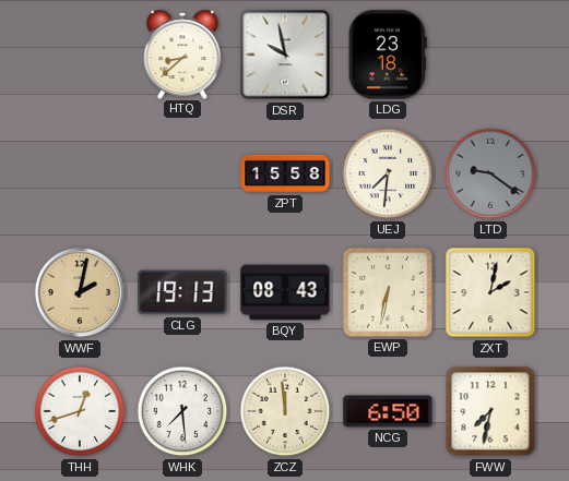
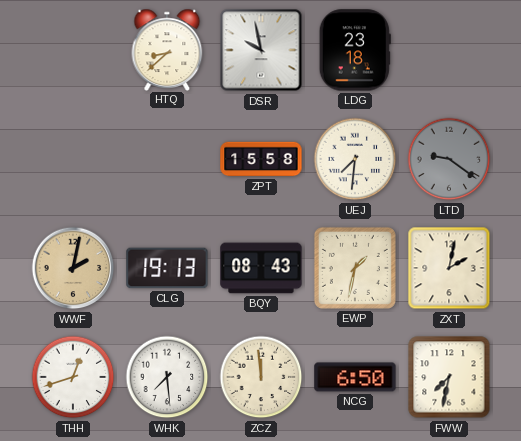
EWP: 6:32 -> 1:32
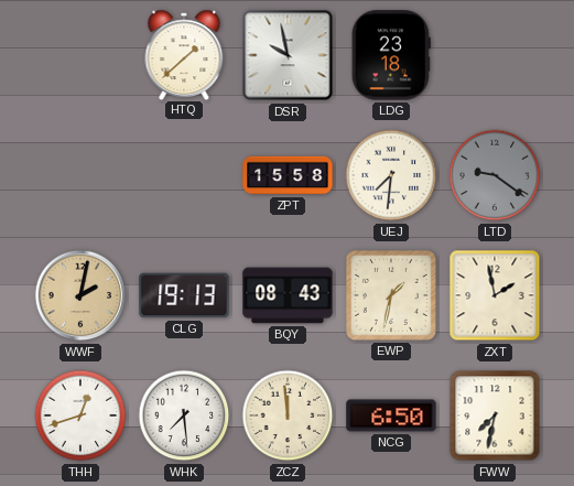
HTQ: 8:38 -> 1:38
ZXT: 2:02 -> 1:58
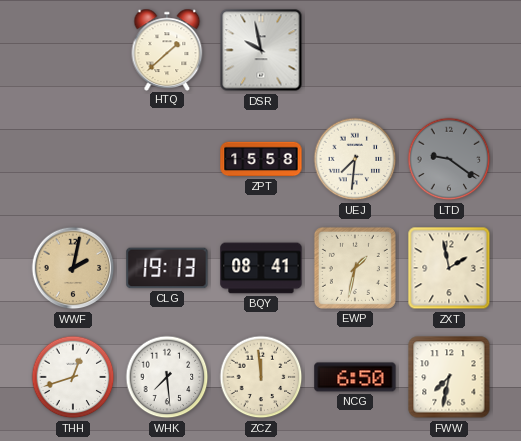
LDG: 23:18 -> none
BQY: 08:43 -> 08:41
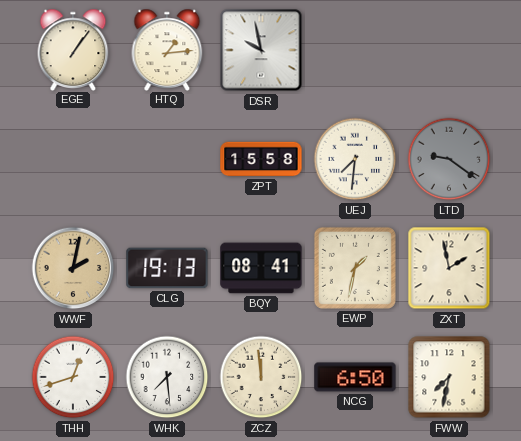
EGE: none -> 1:06
HTQ: 1:38 -> 1:14
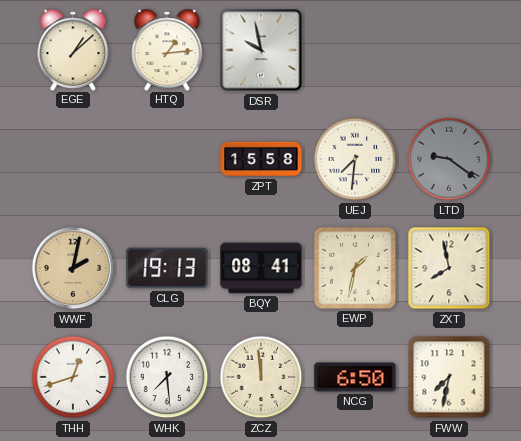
EGE: 1:06 -> 1:08
ZXT: 1:58 -> 7:58
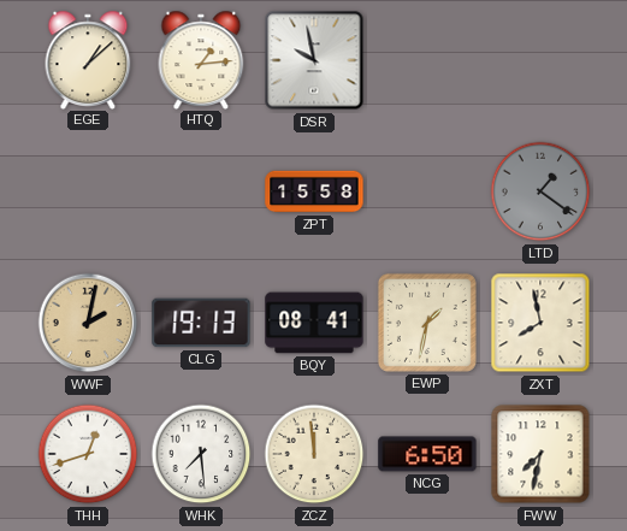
UEJ: 7:31 -> none
LTD: 9:21 -> 1:21
